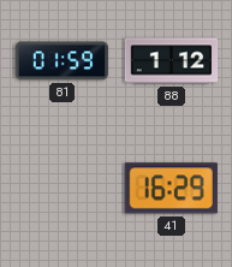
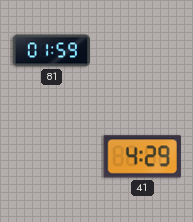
88: 1:12 -> none
41: 16:29 -> 4:29
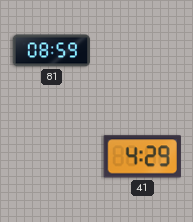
81: 01:59 -> 08:59
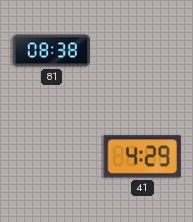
81: 08:59 -> 08:38
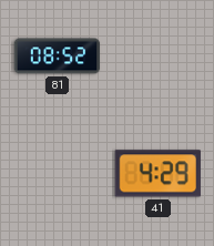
81: 08:38 -> 08:52
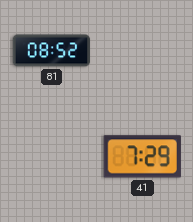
41: 4:29 -> 7:29
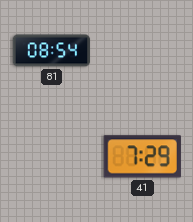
81: 08:52 -> 08:54
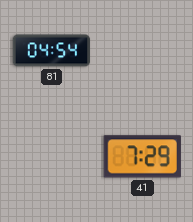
81: 08:54 -> 04:54
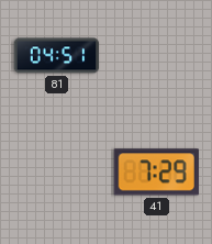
81: 04:54 -> 04:51
